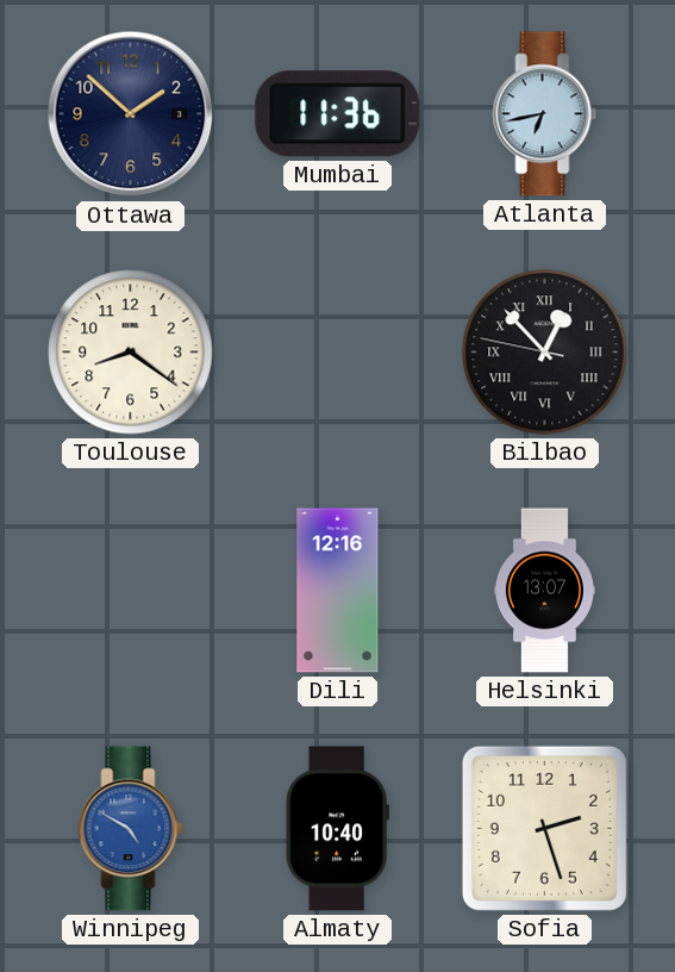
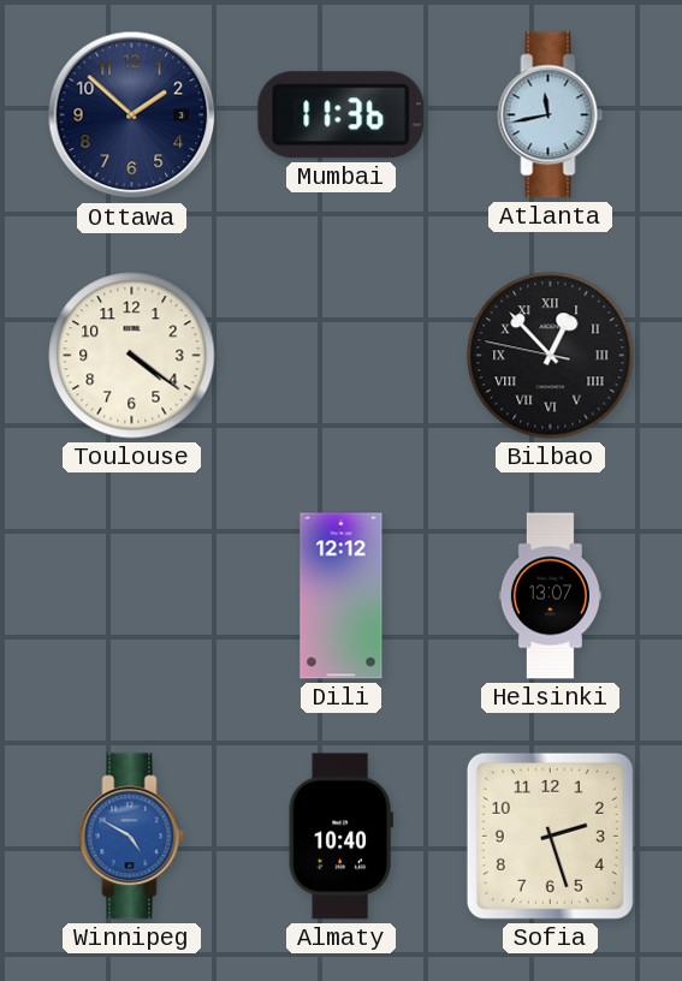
Atlanta: 6:43 -> 11:43
Toulouse: 8:21 -> 4:21
Dili: 12:16 -> 12:12
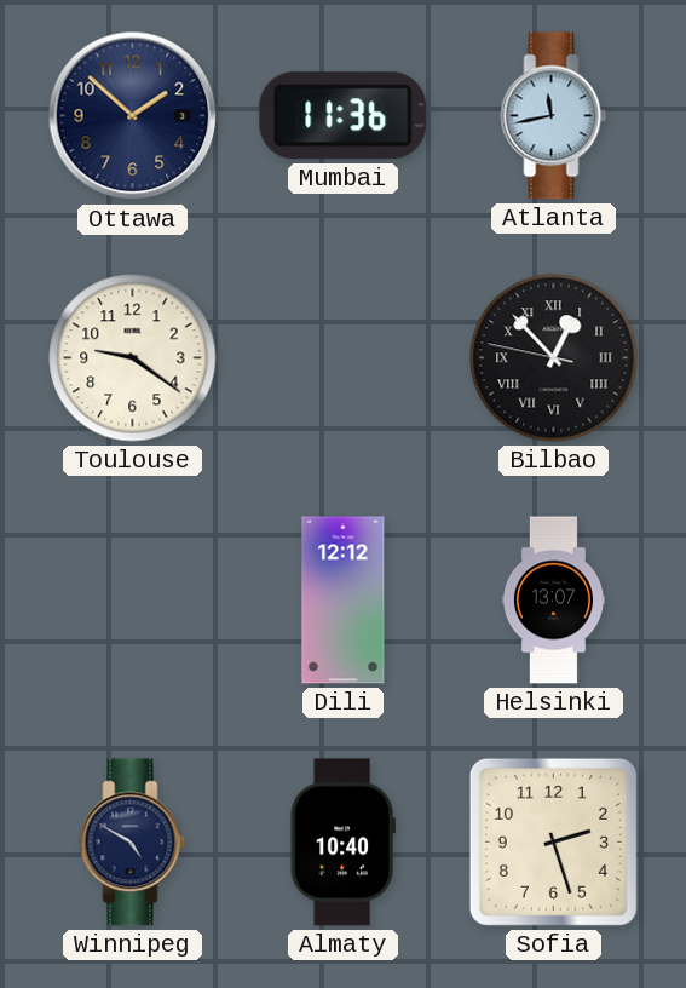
Toulouse: 4:21 -> 9:21
Winnipeg dial: blue -> navy
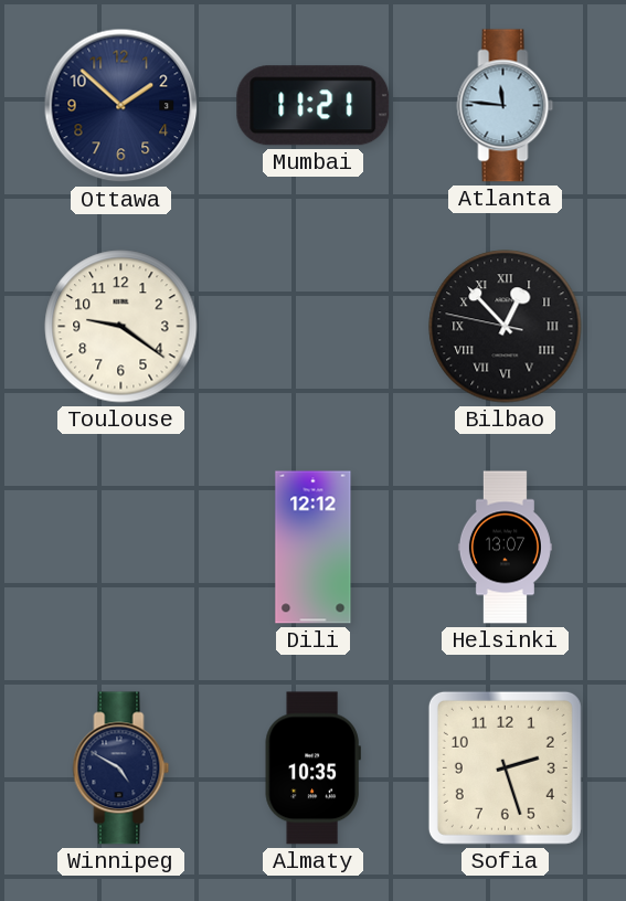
Mumbai: 11:36 -> 11:21
Atlanta: 11:43 -> 11:46
Almaty: 10:40 -> 10:35
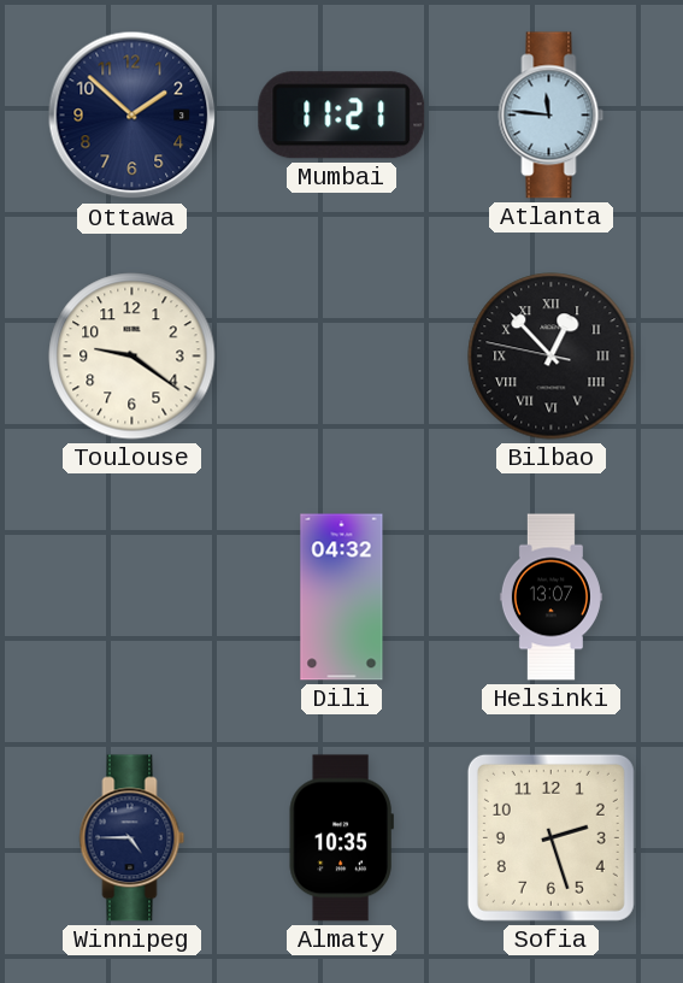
Dili: 12:12 -> 04:32
Winnipeg: 4:50 -> 4:45
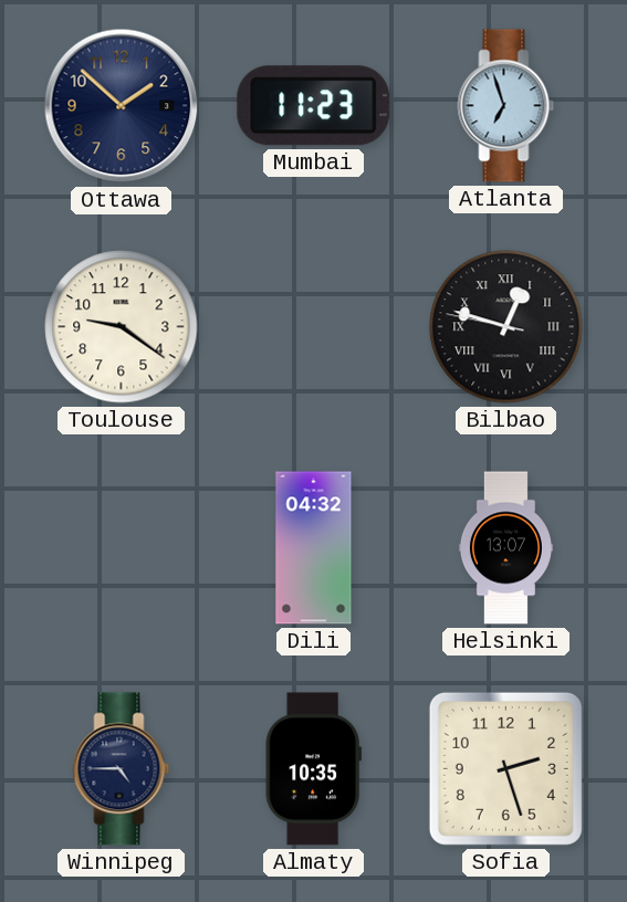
Mumbai: 11:21 -> 11:23
Atlanta: 11:46 -> 6:57
Bilbao: 12:52 -> 12:47
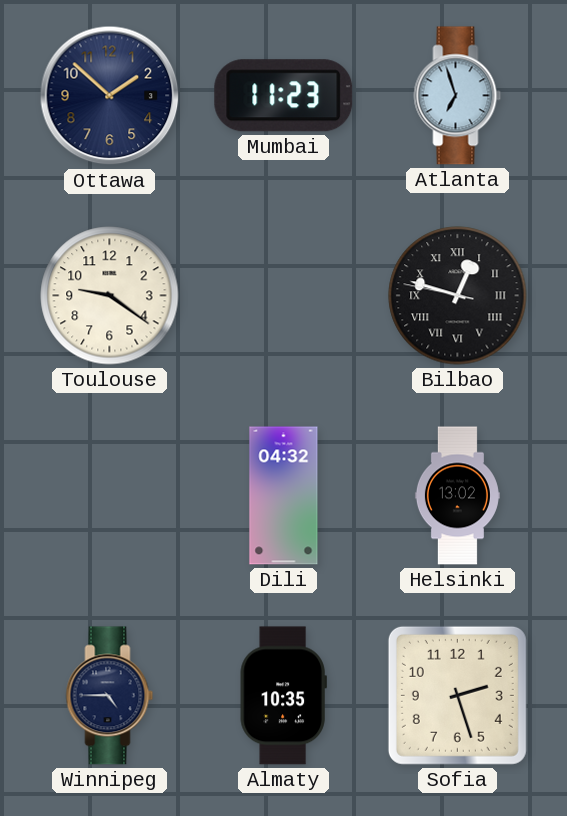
Helsinki: 13:07 -> 13:02
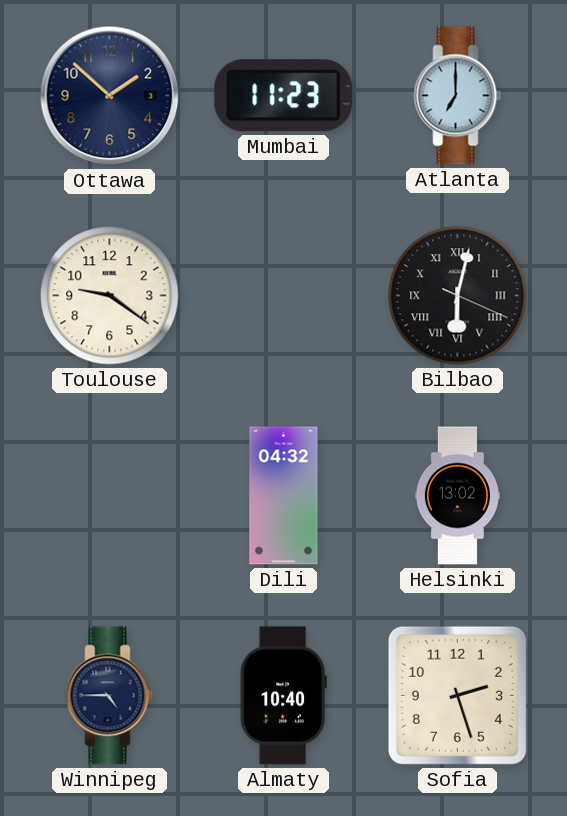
Atlanta: 6:57 -> 7:00
Bilbao: 12:47 -> 6:02
Almaty: 10:35 -> 10:40
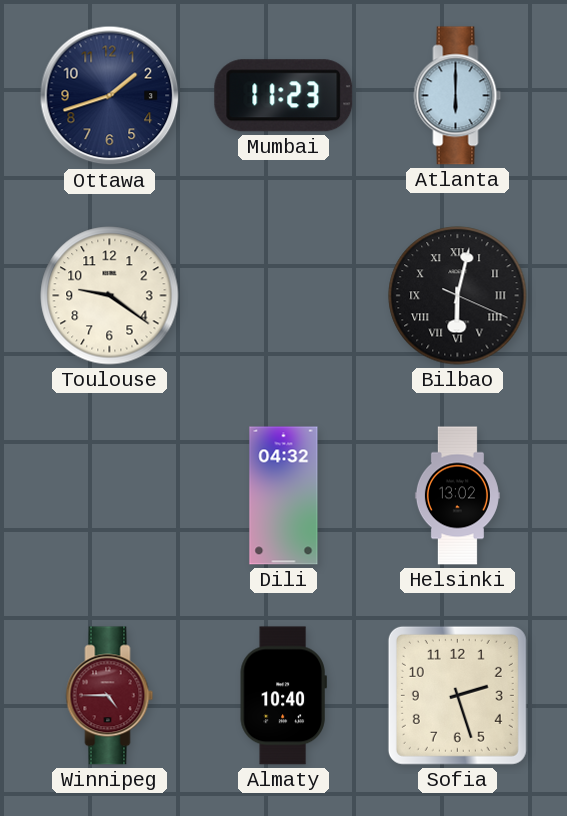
Ottawa: 1:52 -> 1:42
Atlanta: 7:00 -> 6:00
Winnipeg dial: navy -> burgundy
